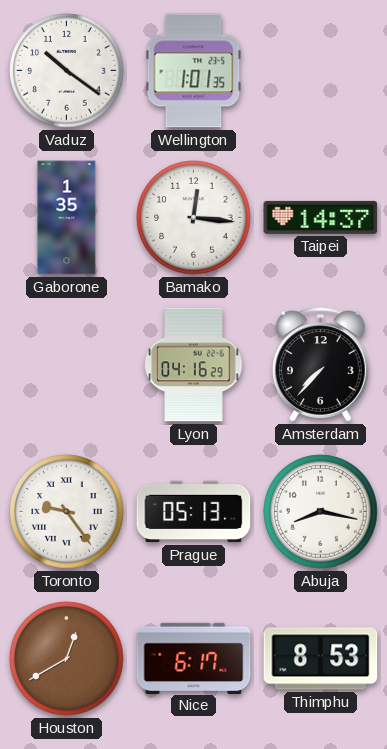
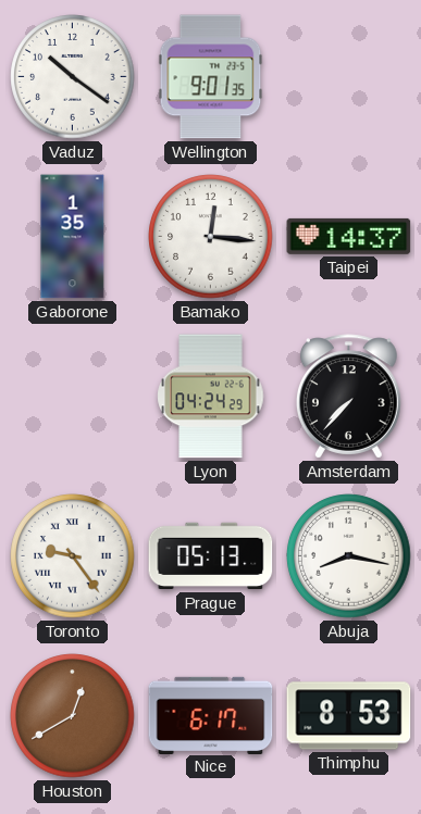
Wellington: 1:01 -> 9:01
Lyon: 04:16 -> 04:24
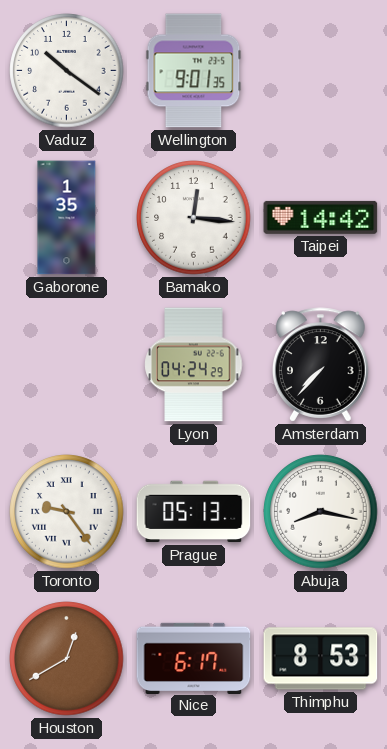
Taipei: 14:37 -> 14:42
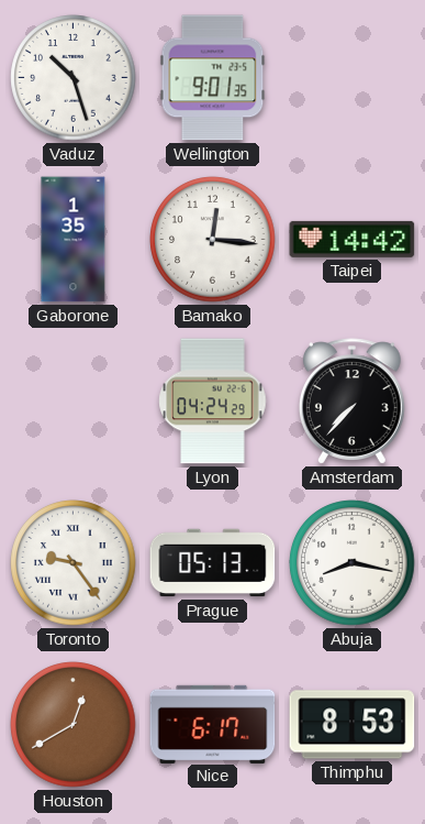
Vaduz: 10:21 -> 10:27
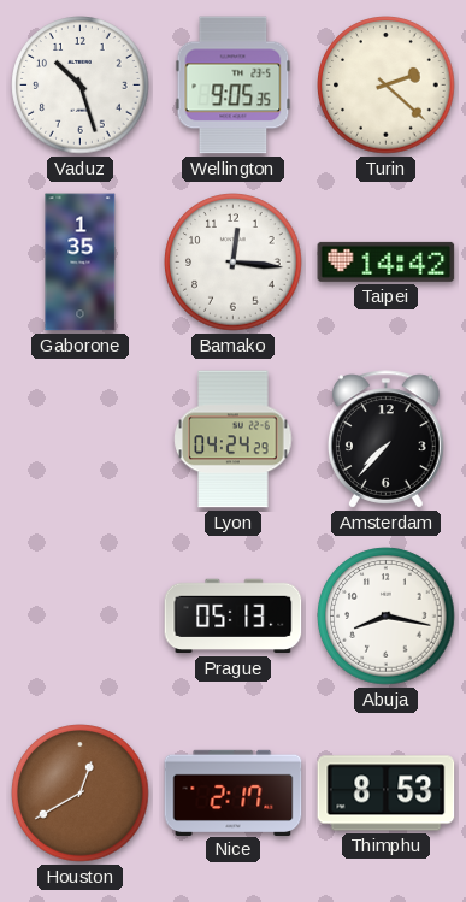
Wellington: 9:01 -> 9:05
Turin: none -> 2:22
Toronto: 9:24 -> none
Nice: 6:17 -> 2:17
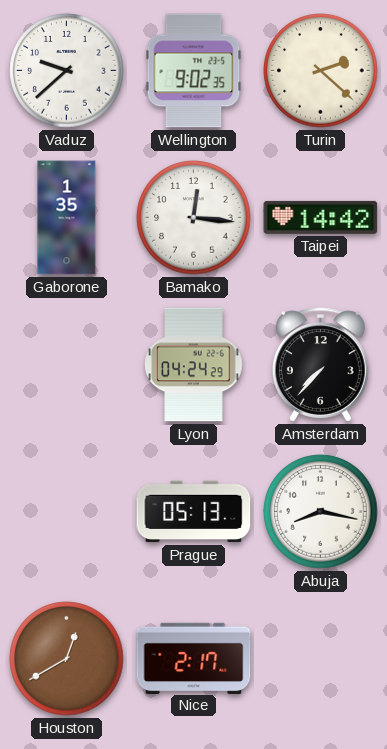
Vaduz: 10:27 -> 9:38
Wellington: 9:05 -> 9:02
Thimphu: 8:53 -> none
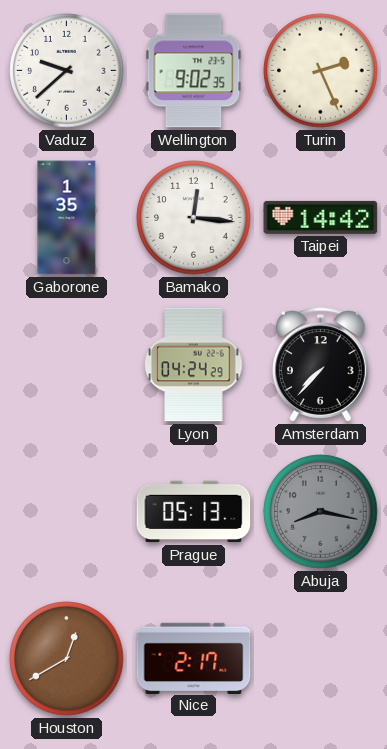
Turin: 2:22 -> 2:26
Abuja dial: white -> grey
